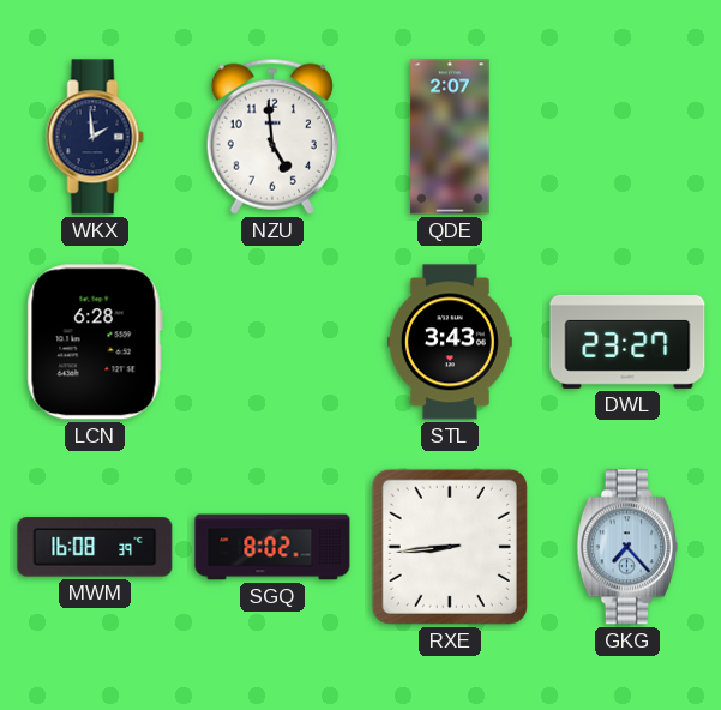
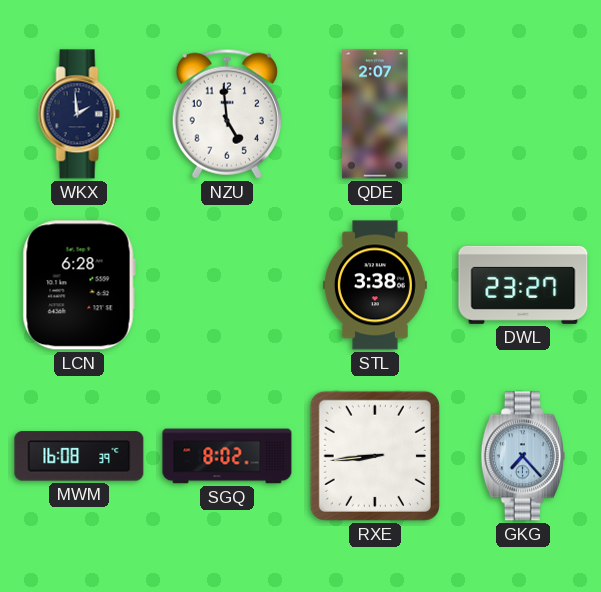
STL: 3:43 -> 3:38
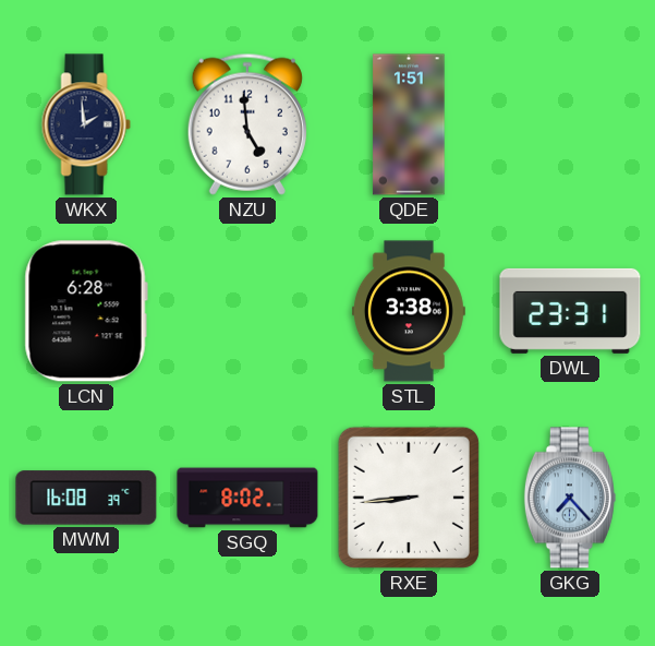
QDE: 2:07 -> 1:51
DWL: 23:27 -> 23:31
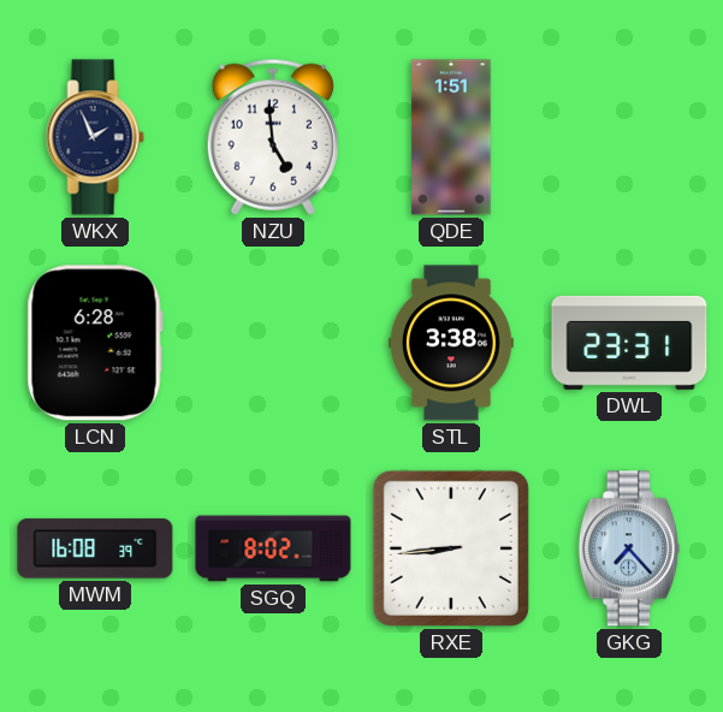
WKX: 1:59 -> 1:56
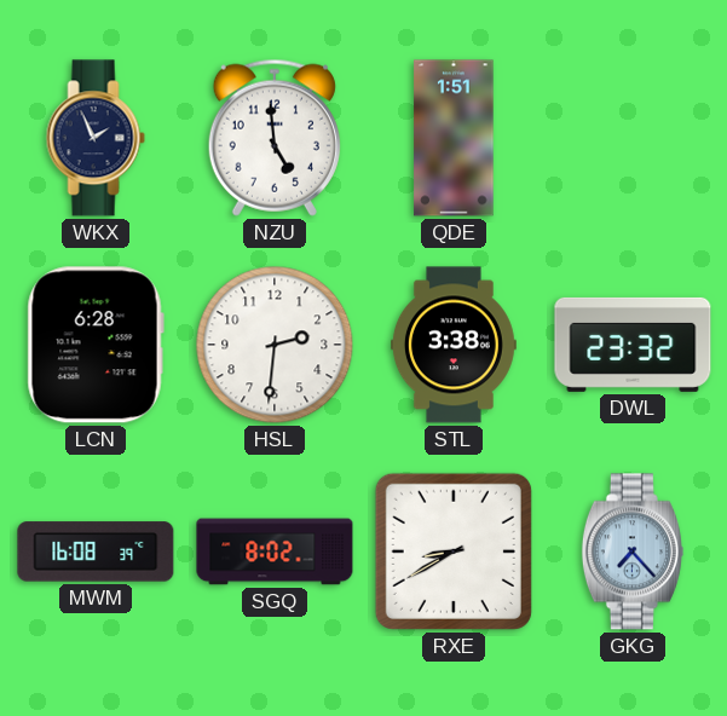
HSL: none -> 2:31
DWL: 23:31 -> 23:32
RXE: 8:44 -> 8:40
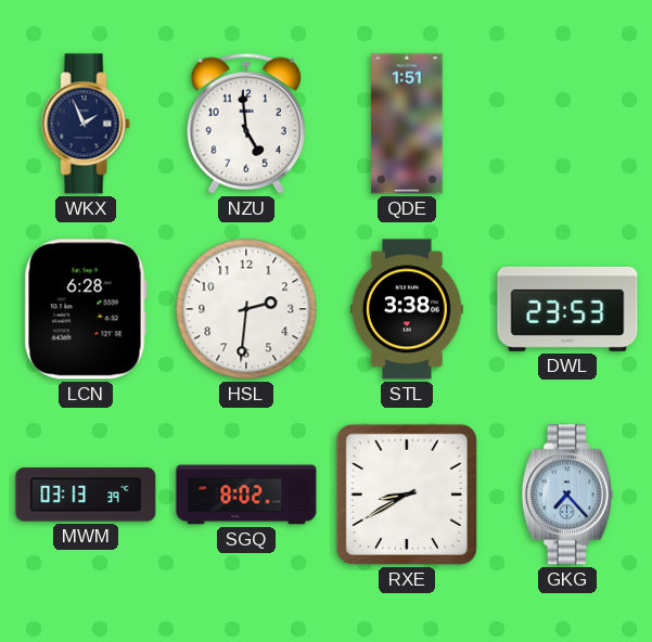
DWL: 23:32 -> 23:53
MWM: 16:08 -> 03:13
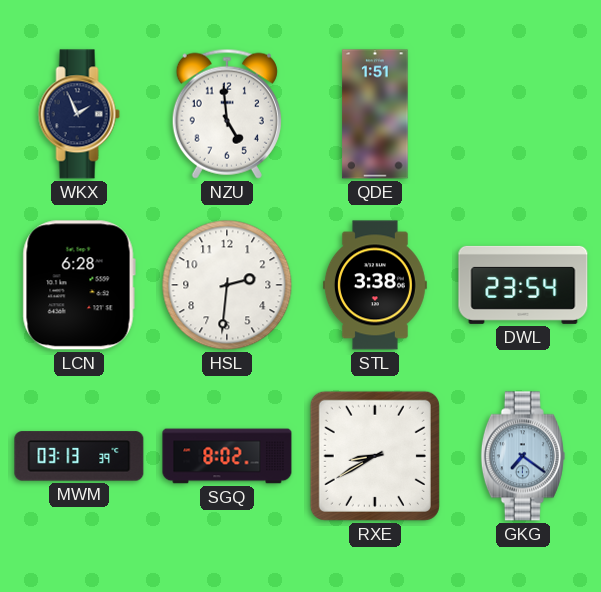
DWL: 23:53 -> 23:54
GKG: 7:23 -> 7:21
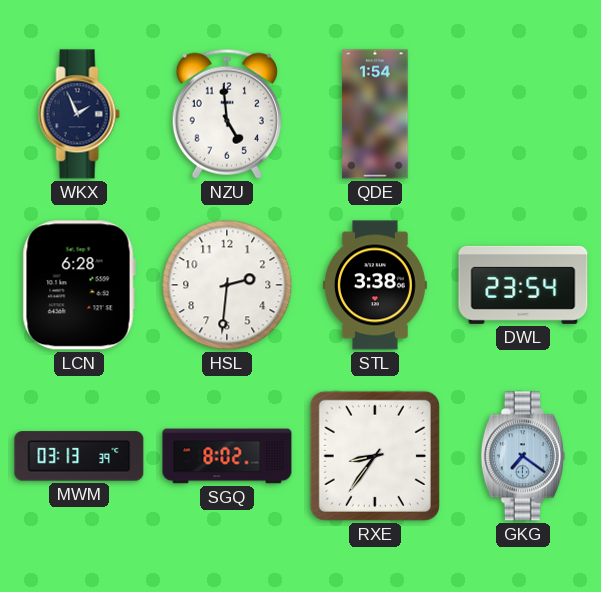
QDE: 1:51 -> 1:54
RXE: 8:40 -> 8:36
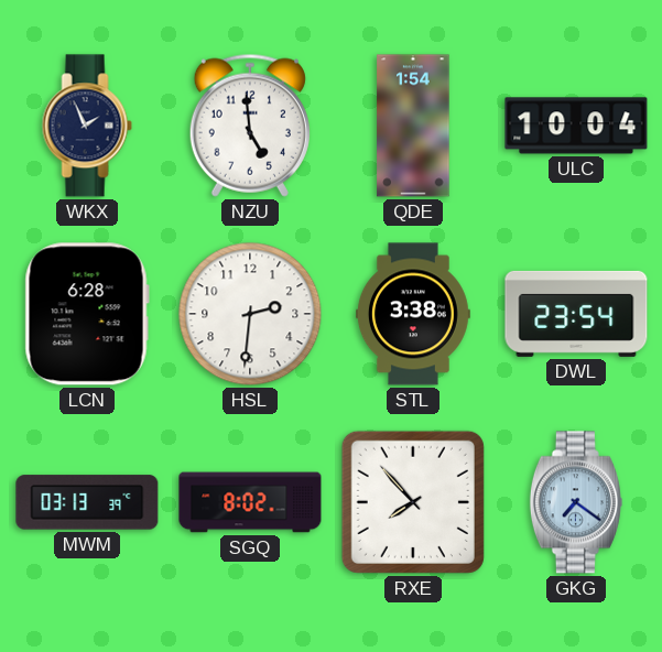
ULC: none -> 10:04
RXE: 8:36 -> 7:53
